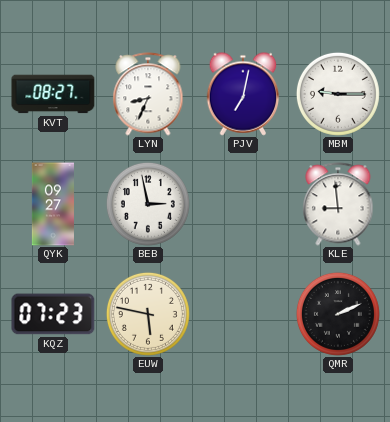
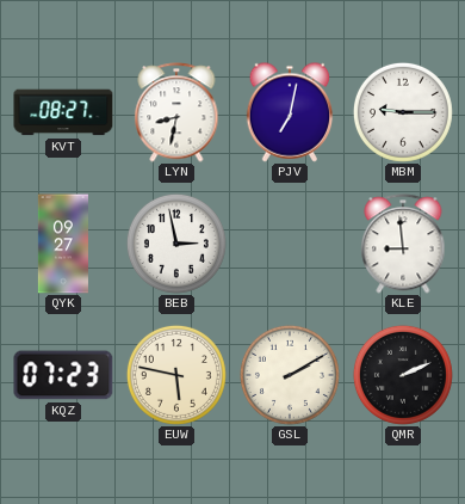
LYN: 8:34 -> 8:32
GSL: none -> 2:10
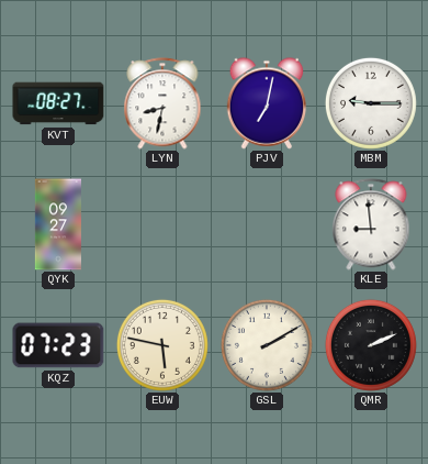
BEB: 2:58 -> none
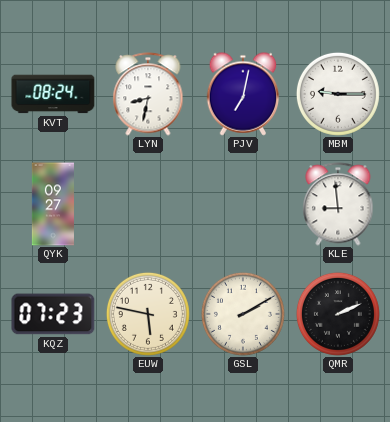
KVT: 08:27 -> 08:24
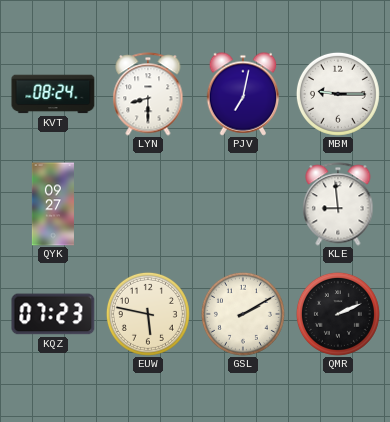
LYN: 8:32 -> 8:30
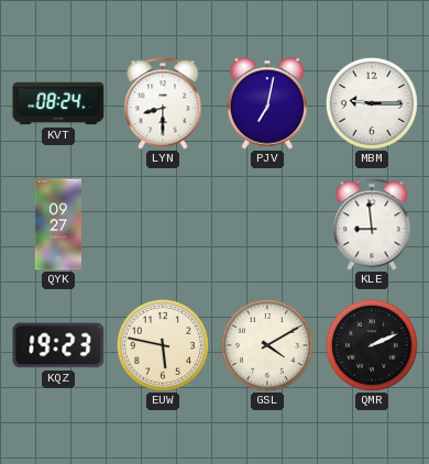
KQZ: 07:23 -> 19:23
GSL: 2:10 -> 4:10
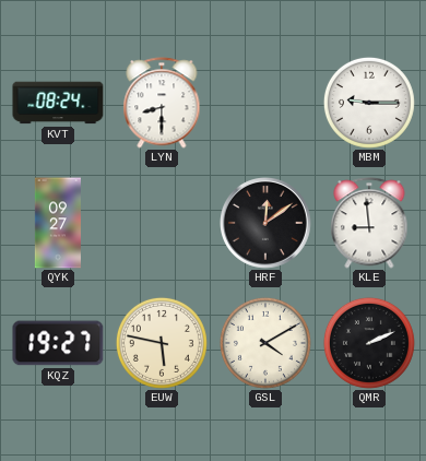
PJV: 7:02 -> none
HRF: none -> 12:09
KQZ: 19:23 -> 19:27
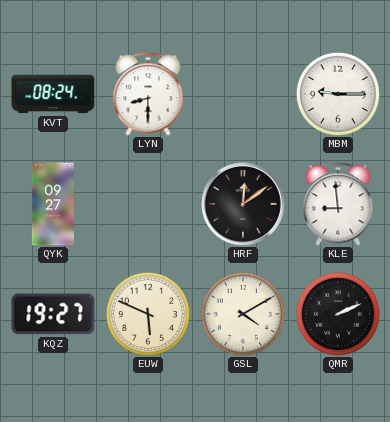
EUW: 5:47 -> 5:49
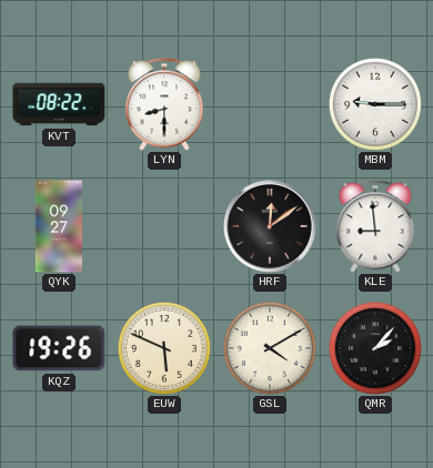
KVT: 08:24 -> 08:22
KQZ: 19:27 -> 19:26
QMR: 2:11 -> 2:07
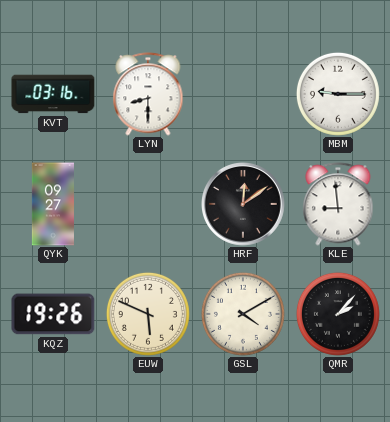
KVT: 08:22 -> 03:16
